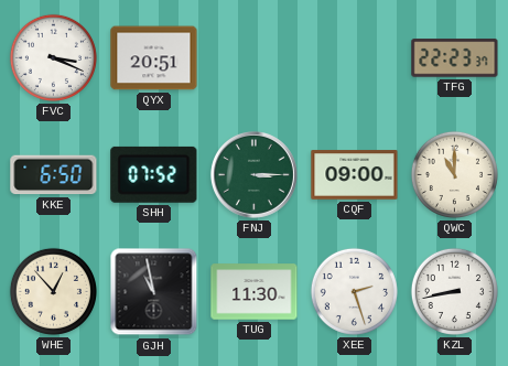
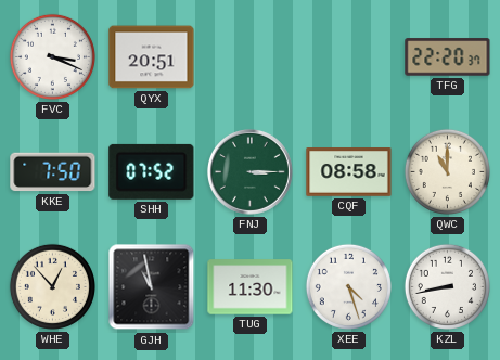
TFG: 22:23 -> 22:20
KKE: 6:50 -> 7:50
CQF: 09:00 -> 08:58
XEE: 2:27 -> 4:27
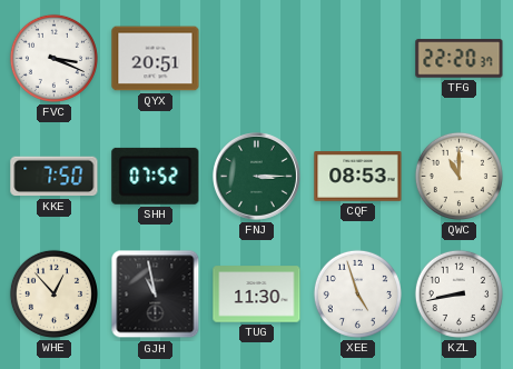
CQF: 08:58 -> 08:53
XEE: 4:27 -> 4:57
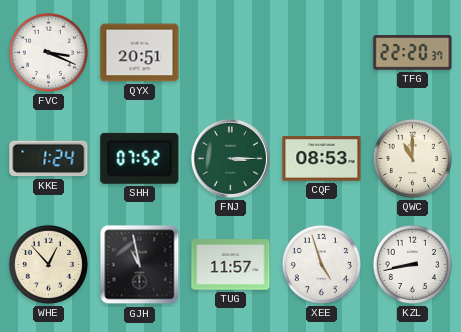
KKE: 7:50 -> 1:24
TUG: 11:30 -> 11:57
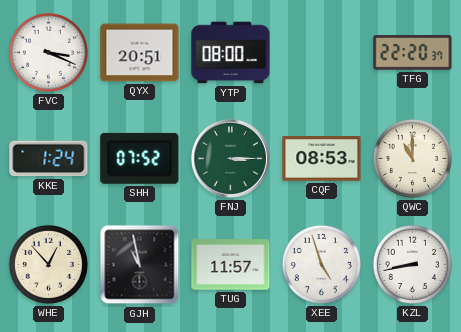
YTP: none -> 08:00
